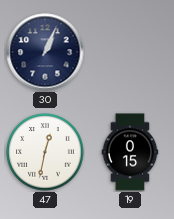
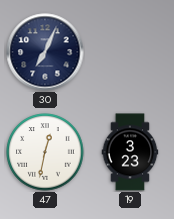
30: 1:04 -> 7:04
19: 0:15 -> 3:23
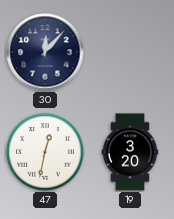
30: 7:04 -> 12:07
19: 3:23 -> 3:20
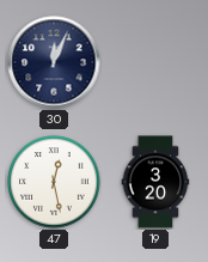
30: 12:07 -> 12:04
47: 12:32 -> 12:28
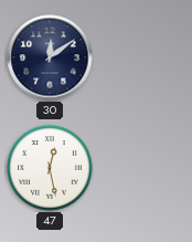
30: 12:04 -> 12:09
19: 3:20 -> none
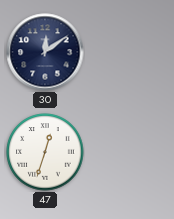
47: 12:28 -> 12:33
